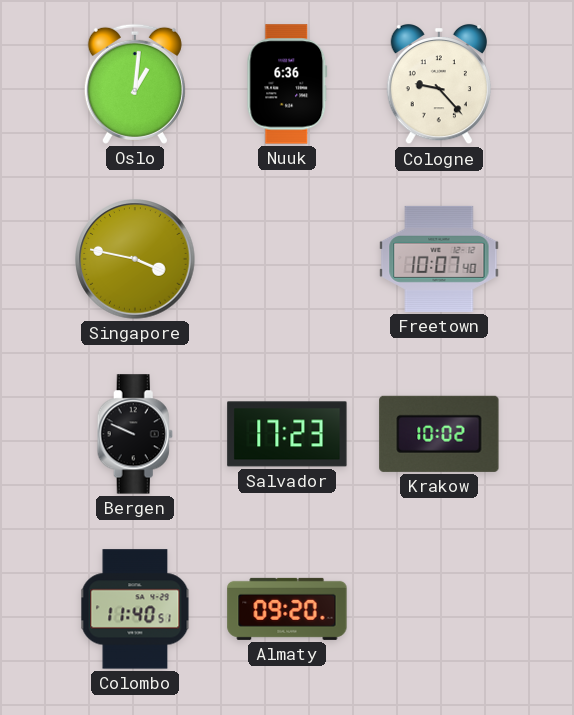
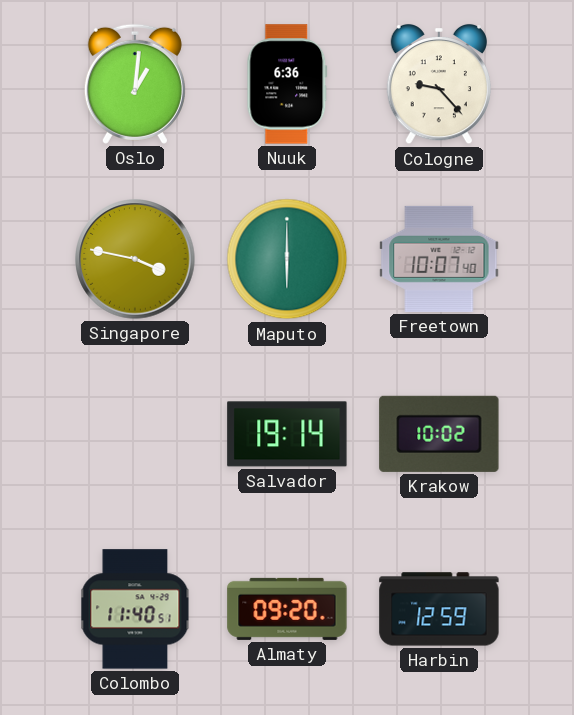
Maputo: none -> 6:00
Bergen: 9:49 -> none
Salvador: 17:23 -> 19:14
Harbin: none -> 12:59
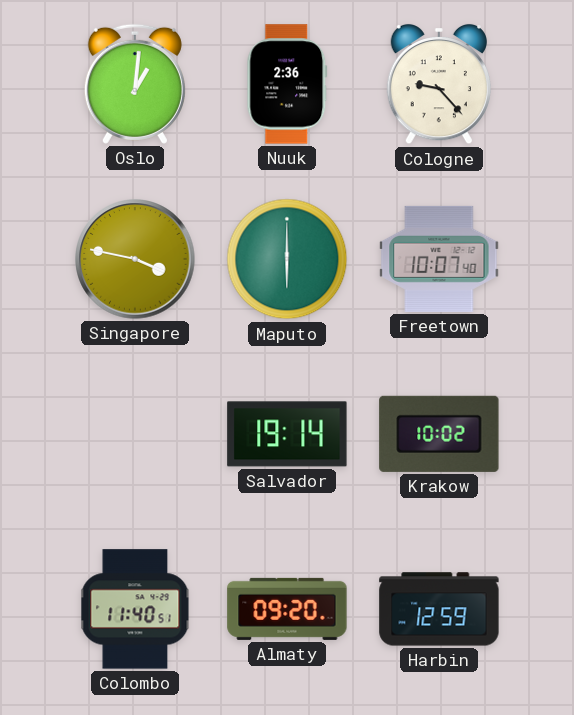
Nuuk: 6:36 -> 2:36
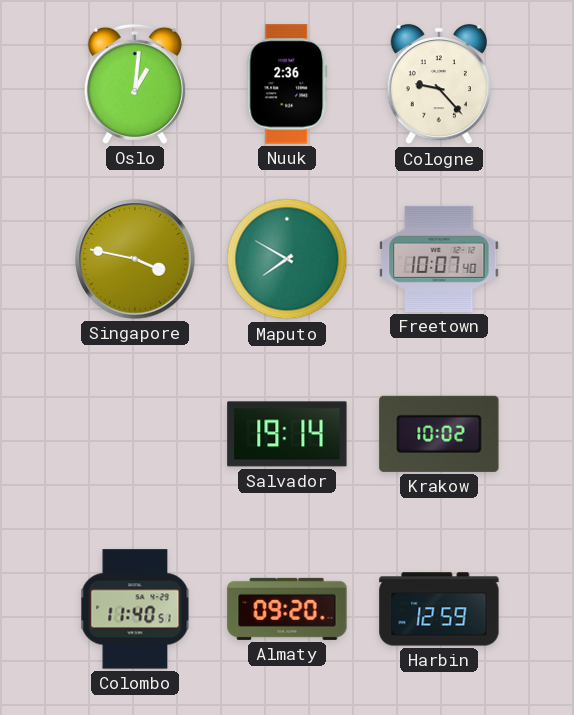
Maputo: 6:00 -> 7:50
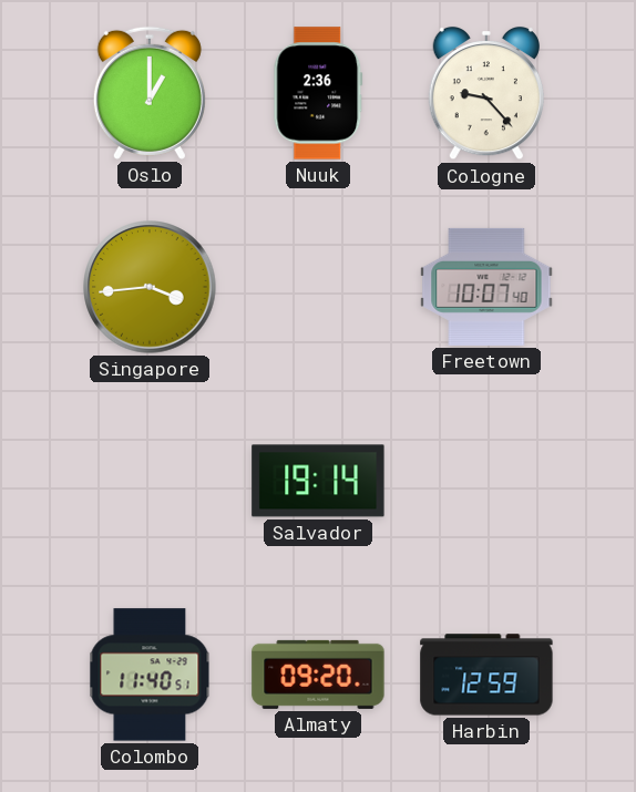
Oslo: 1:01 -> 1:00
Singapore: 3:47 -> 3:44
Maputo: 7:50 -> none
Krakow: 10:02 -> none
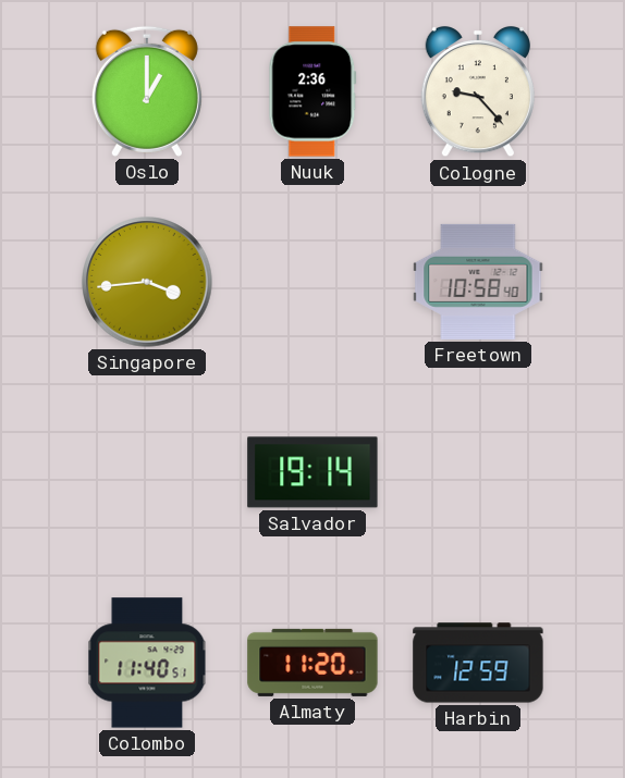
Freetown: 10:07 -> 10:58
Almaty: 09:20 -> 11:20
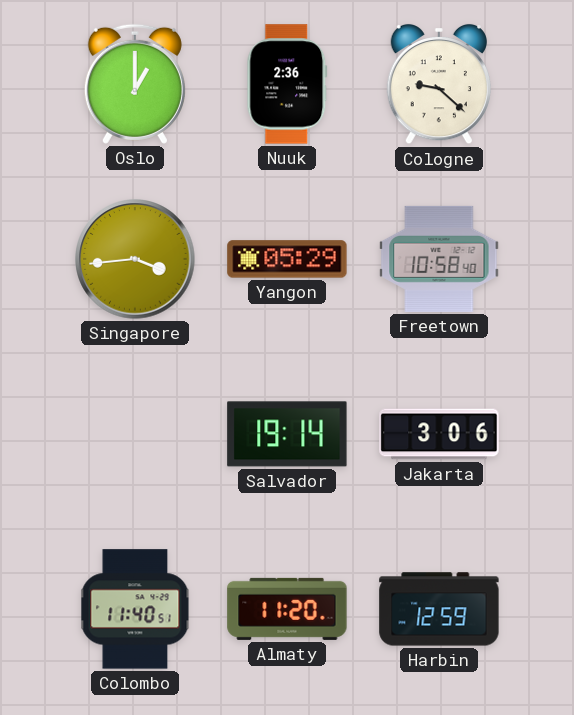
Cologne: 9:23 -> 9:22
Yangon: none -> 05:29
Jakarta: none -> 3:06
